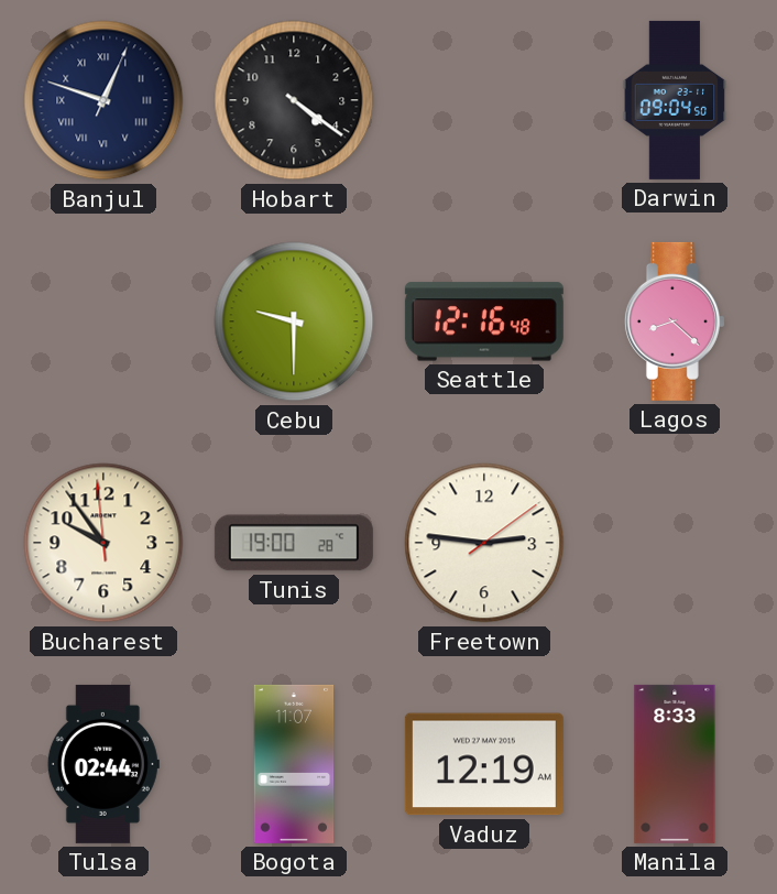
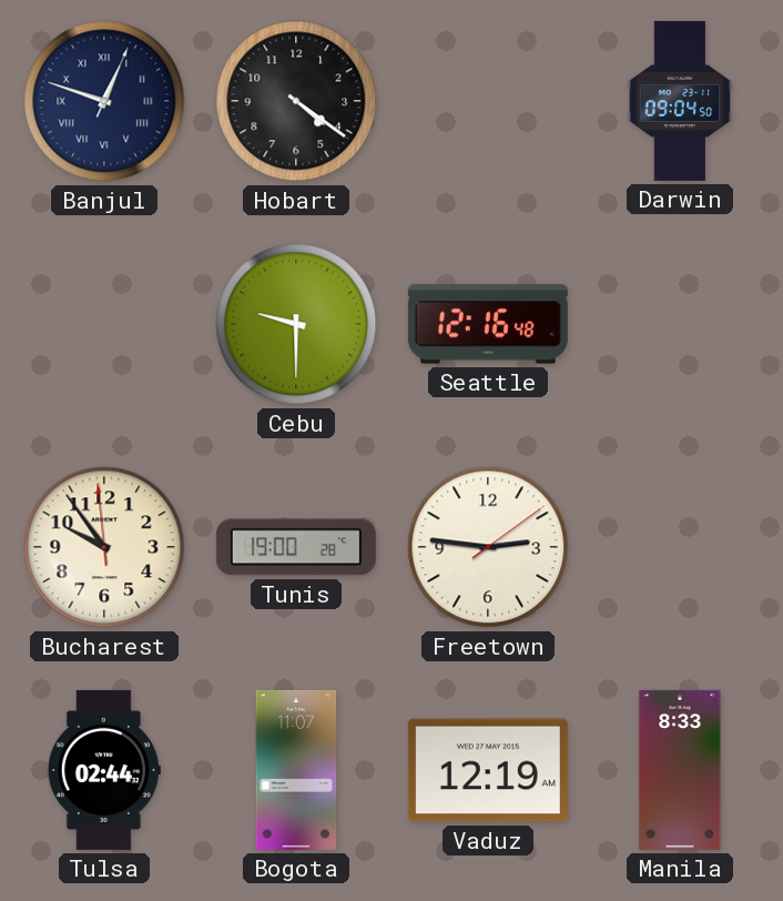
Lagos: 8:22 -> none
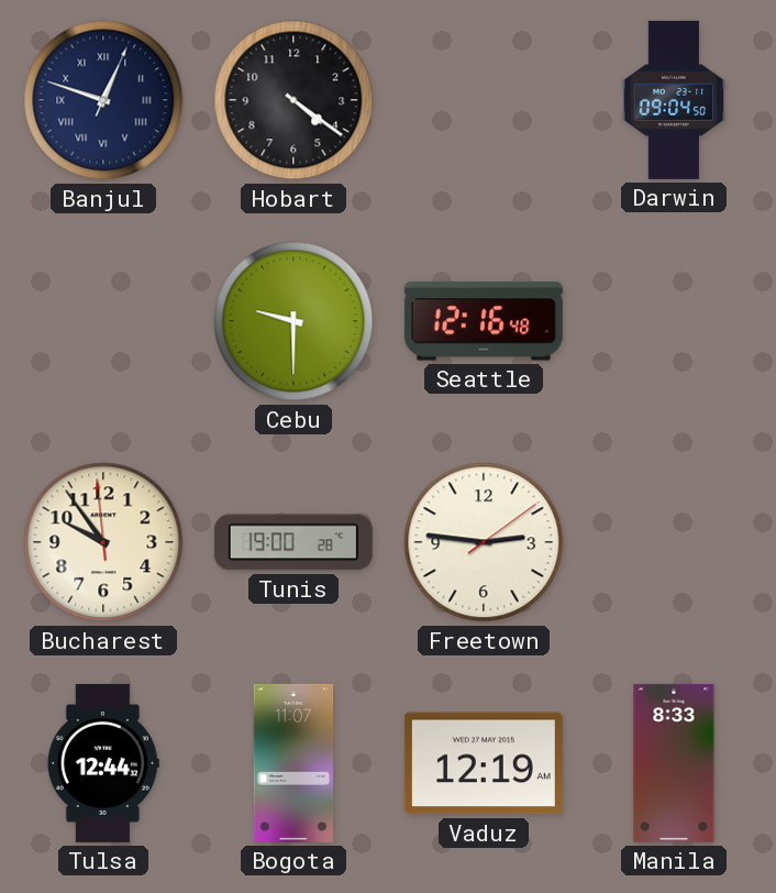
Tulsa: 02:44 -> 12:44
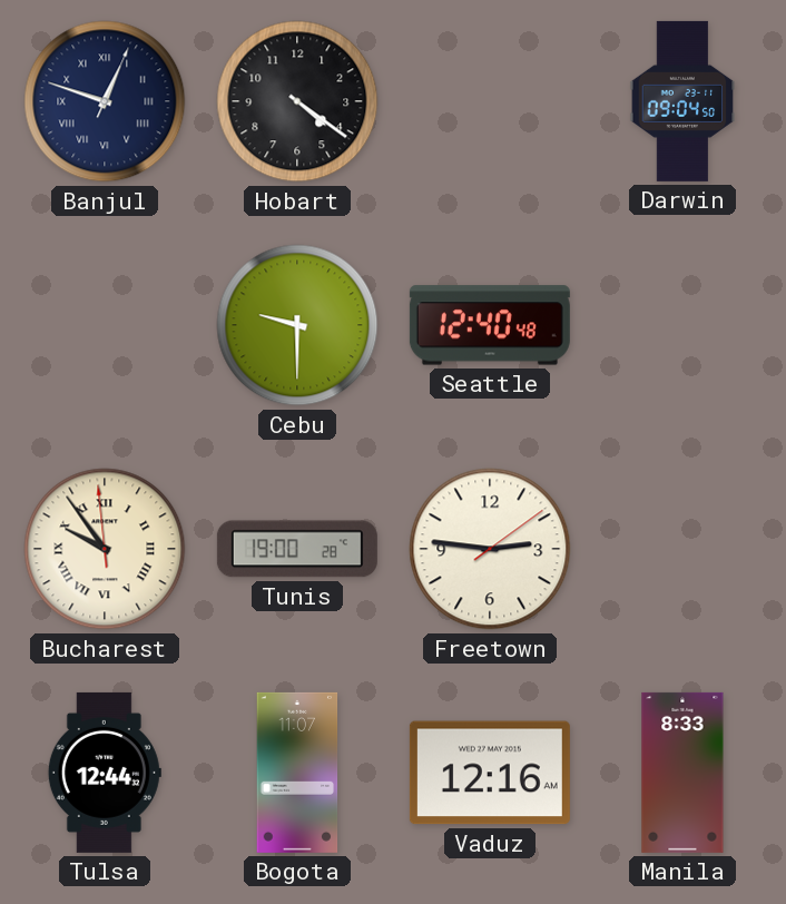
Seattle: 12:16 -> 12:40
Bucharest numerals: Arabic -> Roman
Vaduz: 12:19 -> 12:16
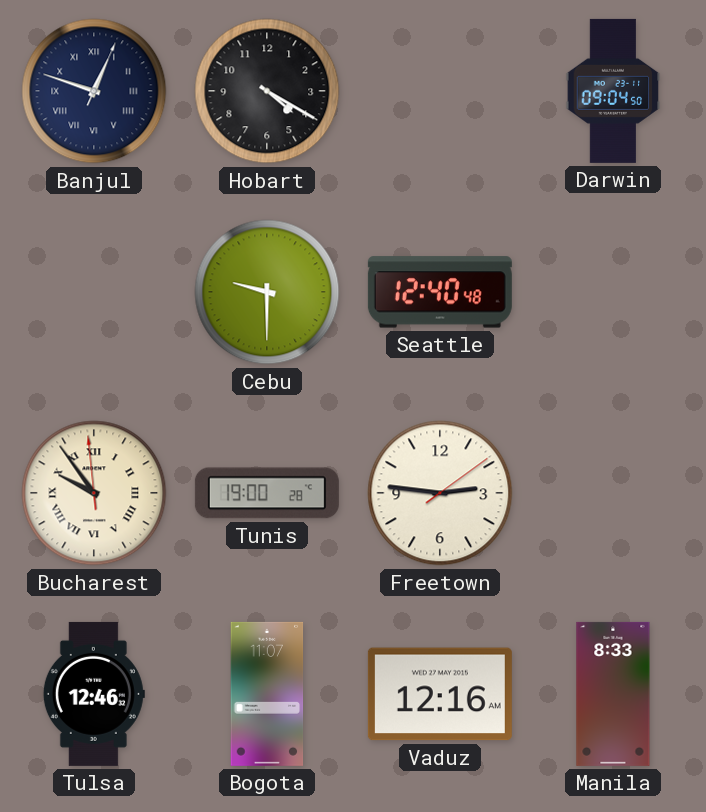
Hobart: 4:21 -> 4:20
Tulsa: 12:44 -> 12:46
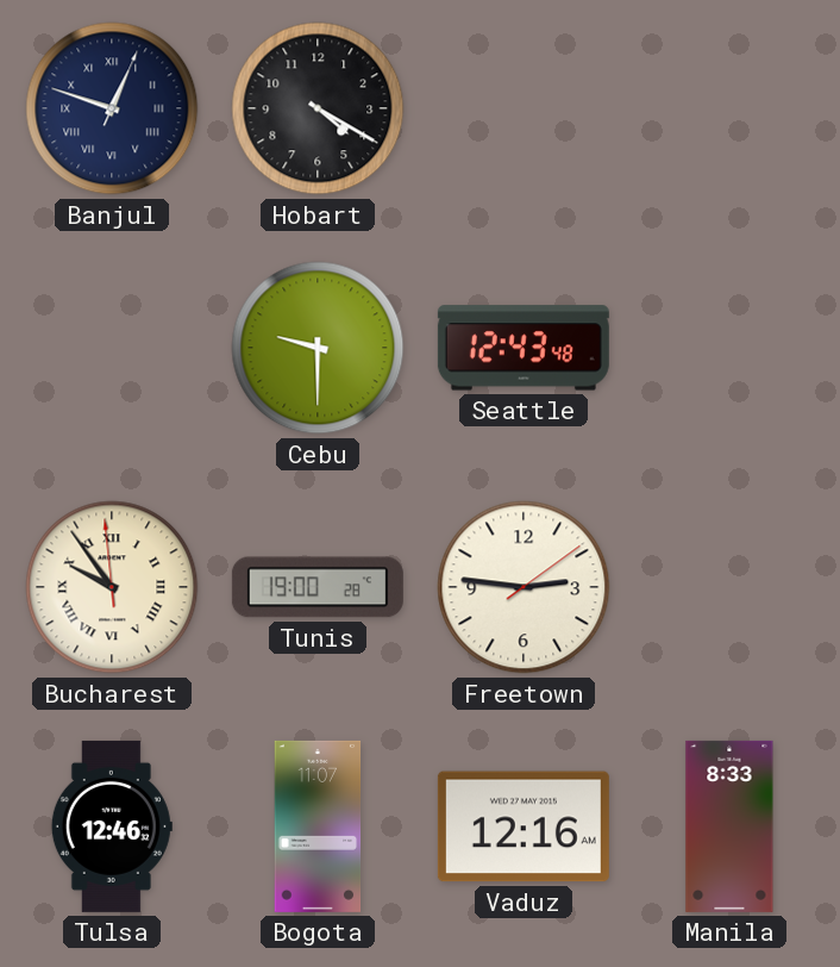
Darwin: 09:04 -> none
Seattle: 12:40 -> 12:43
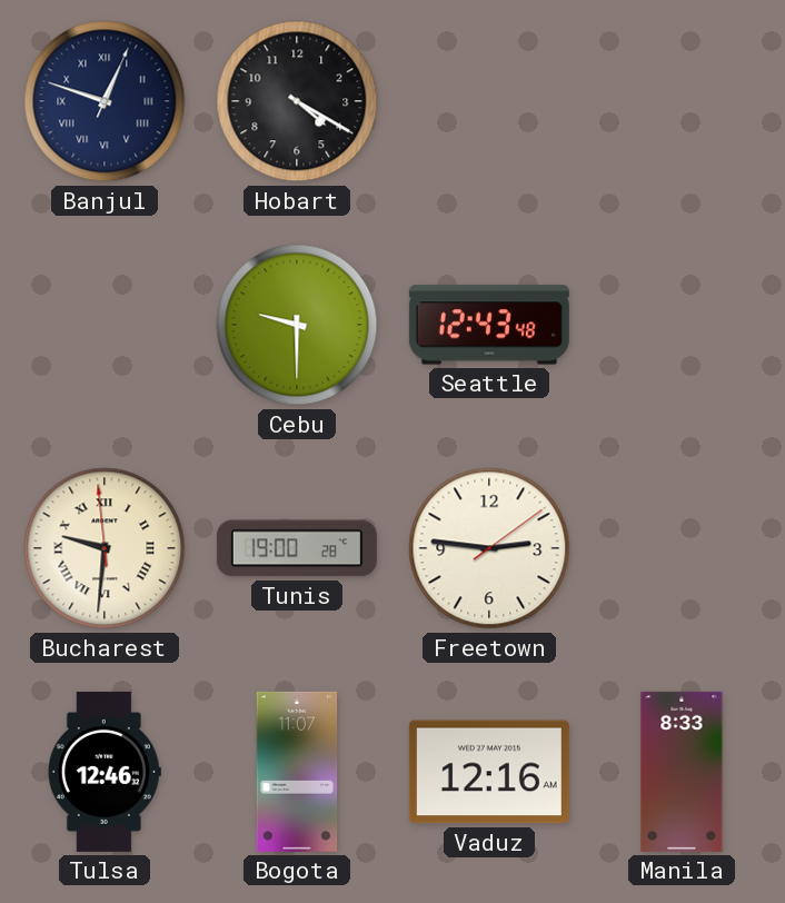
Bucharest: 9:53 -> 9:30
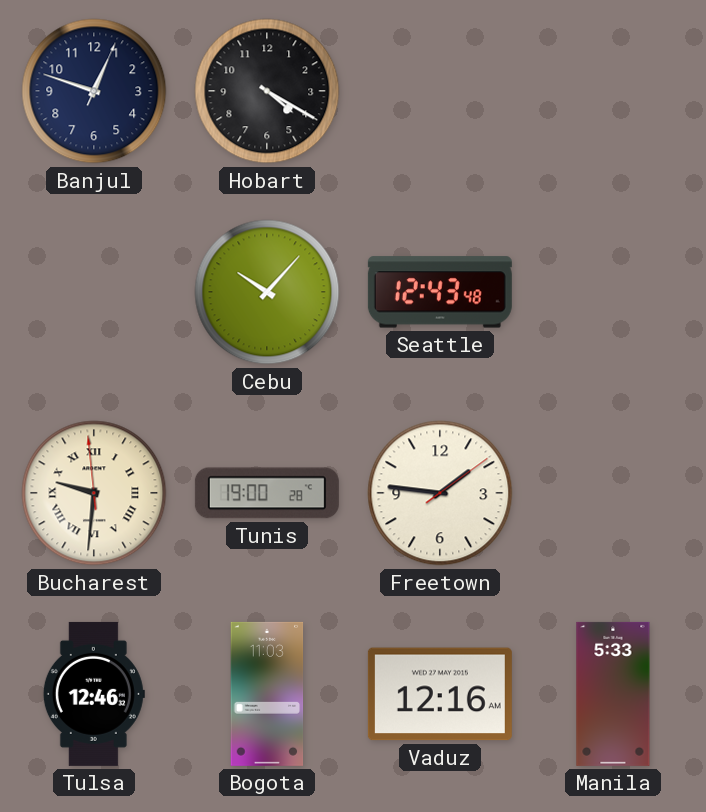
Banjul numerals: Roman -> Arabic
Cebu: 9:30 -> 10:07
Freetown: 2:46 -> 1:46
Bogota: 11:07 -> 11:03
Manila: 8:33 -> 5:33
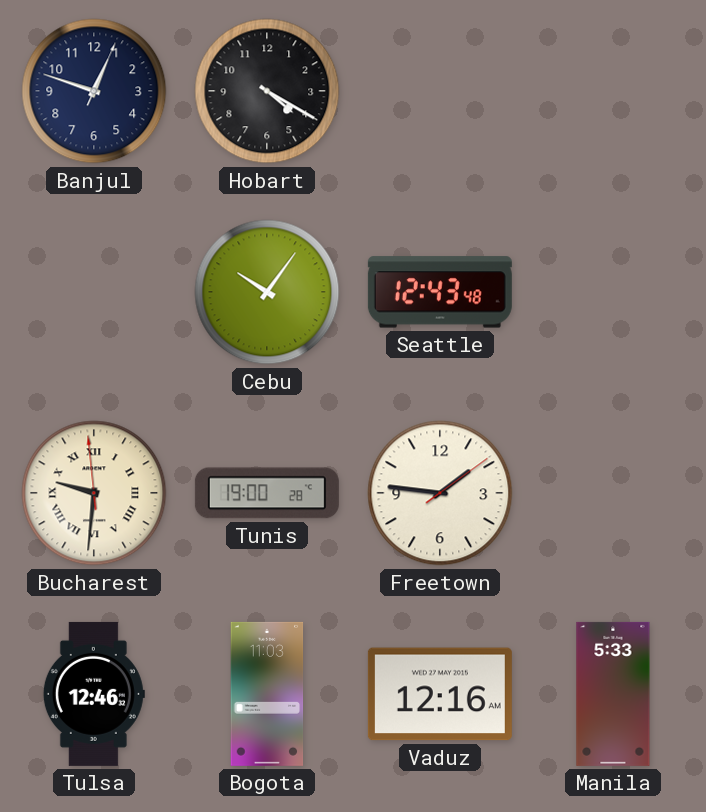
Cebu: 10:07 -> 10:06
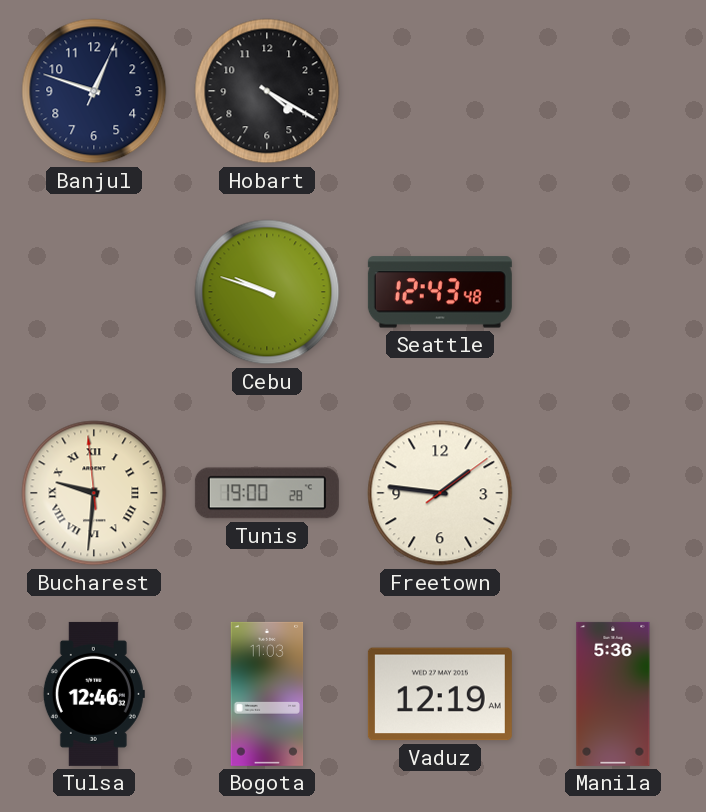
Cebu: 10:06 -> 9:48
Vaduz: 12:16 -> 12:19
Manila: 5:33 -> 5:36
